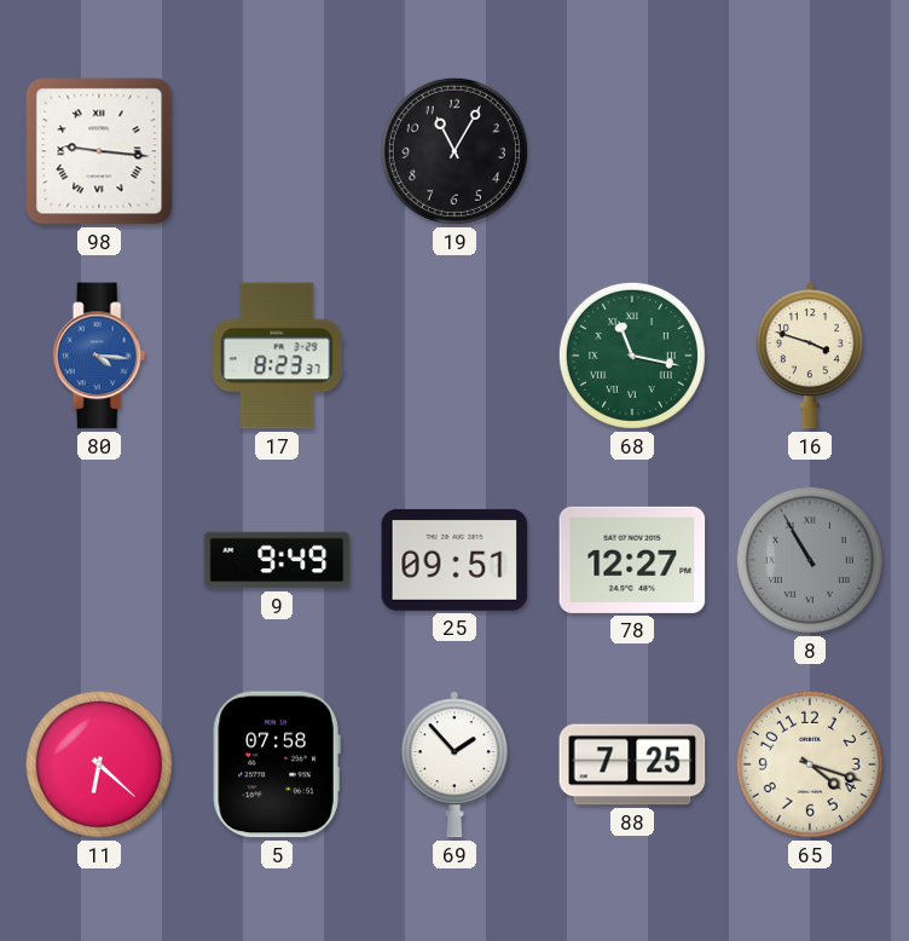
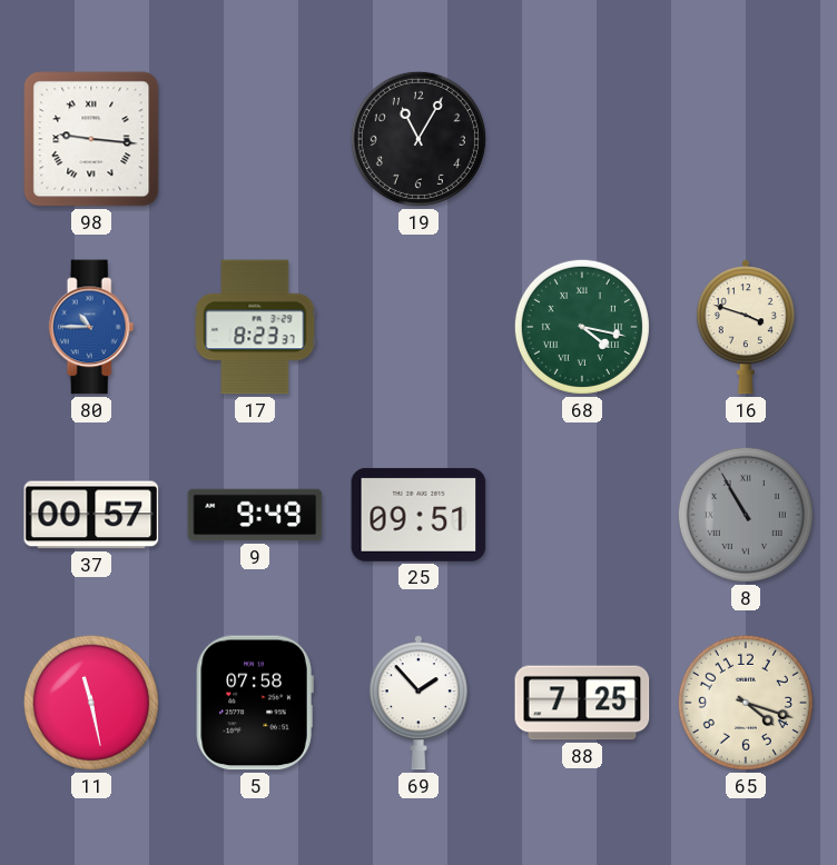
80: 4:16 -> 10:45
68: 11:17 -> 4:17
37: none -> 00:57
78: 12:27 -> none
11: 6:22 -> 11:28
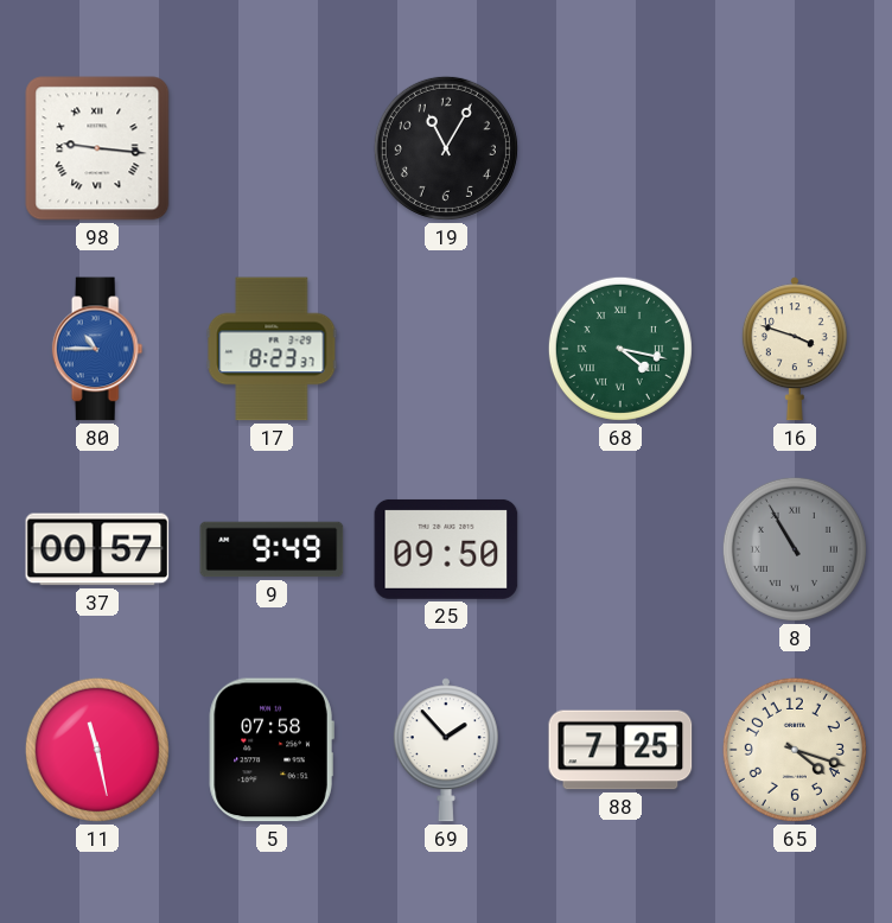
25: 09:51 -> 09:50
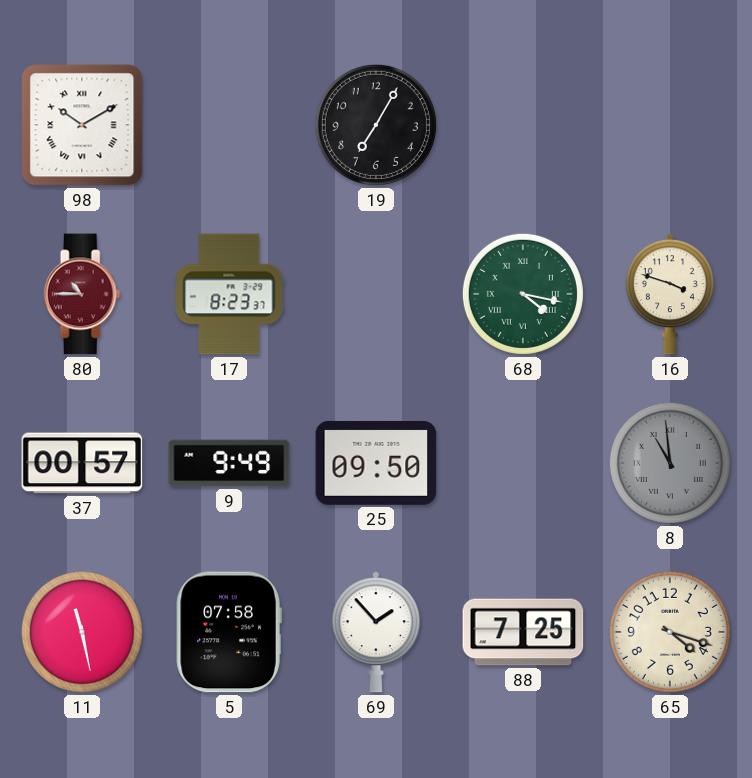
98: 9:16 -> 10:10
19: 11:05 -> 7:05
80 dial: blue -> burgundy
8: 10:55 -> 10:59
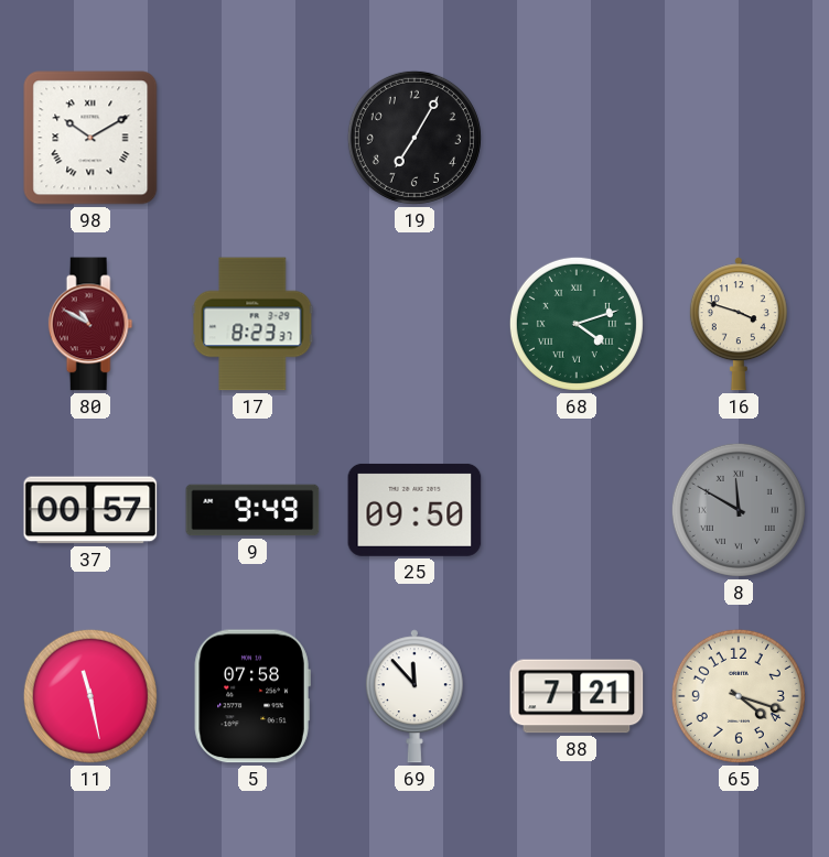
80: 10:45 -> 10:50
68: 4:17 -> 4:12
8: 10:59 -> 11:50
69: 1:53 -> 11:53
88: 7:25 -> 7:21
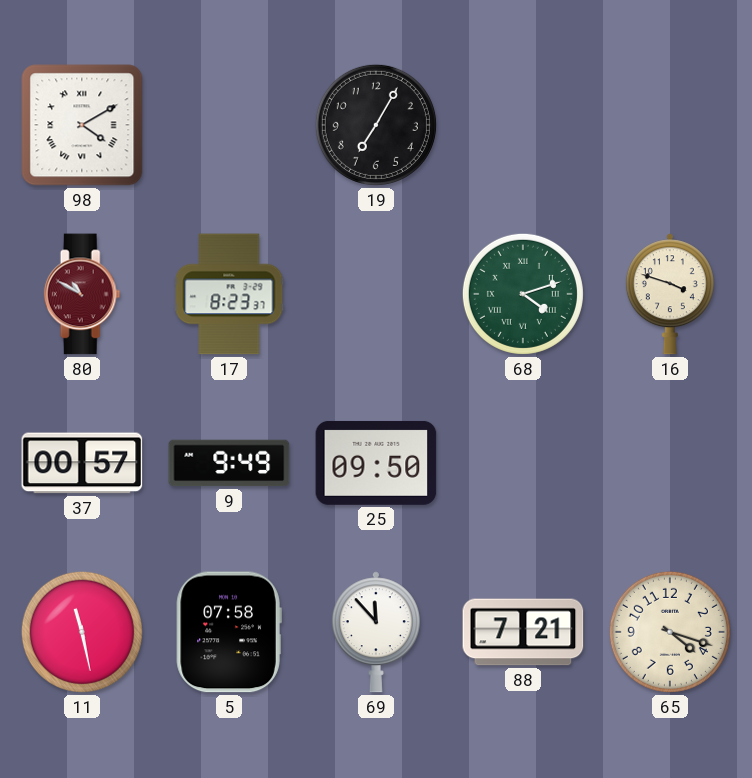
98: 10:10 -> 4:10
8: 11:50 -> none
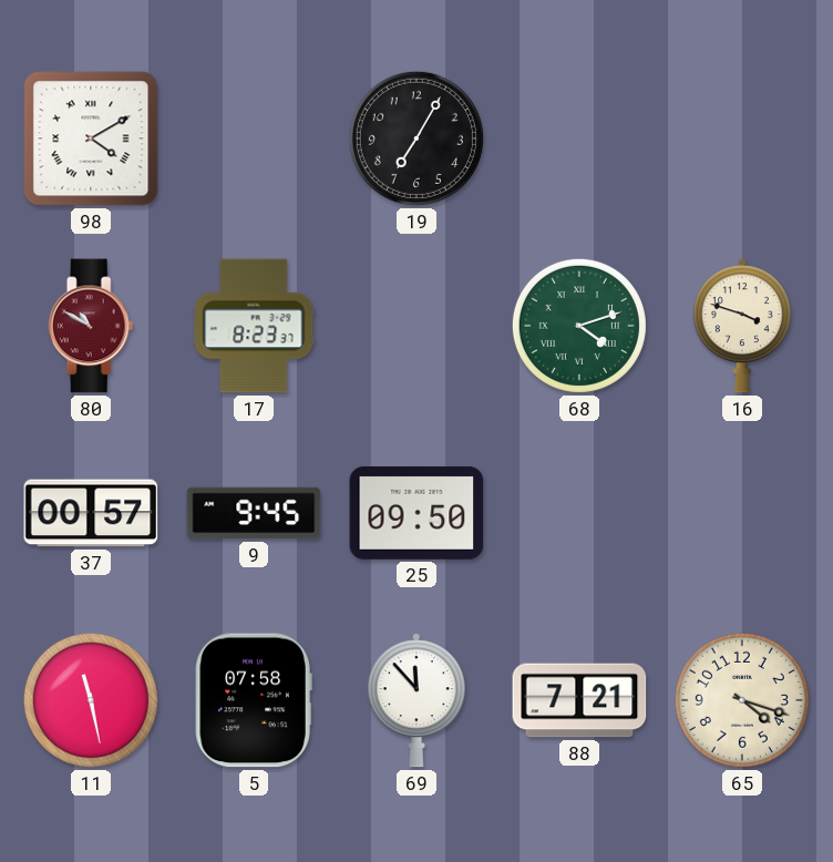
9: 9:49 -> 9:45
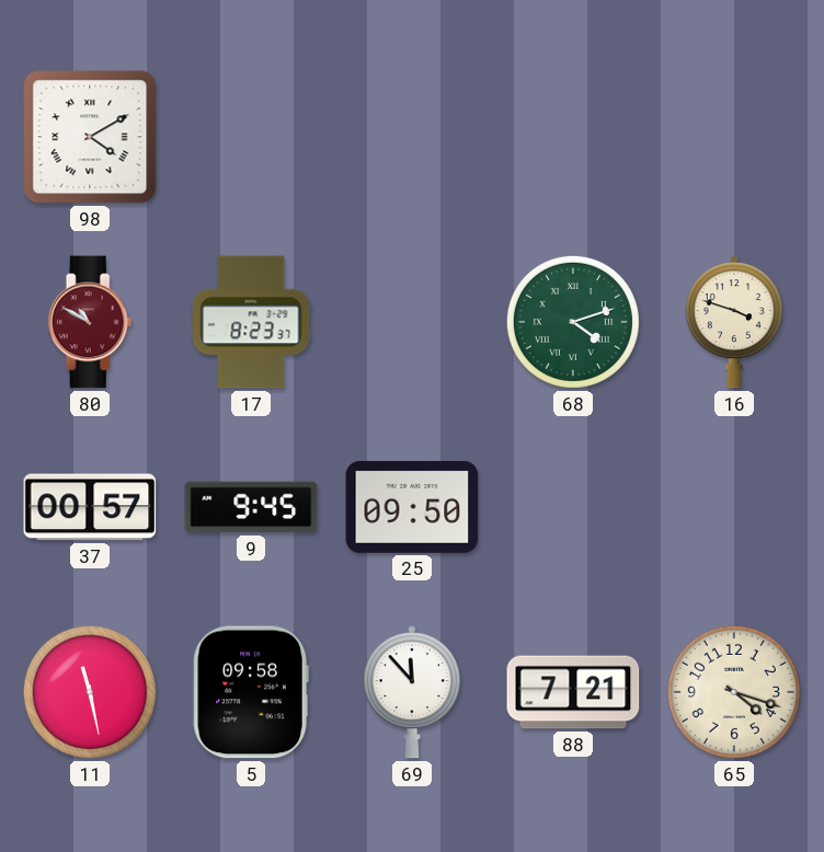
19: 7:05 -> none
5: 07:58 -> 09:58
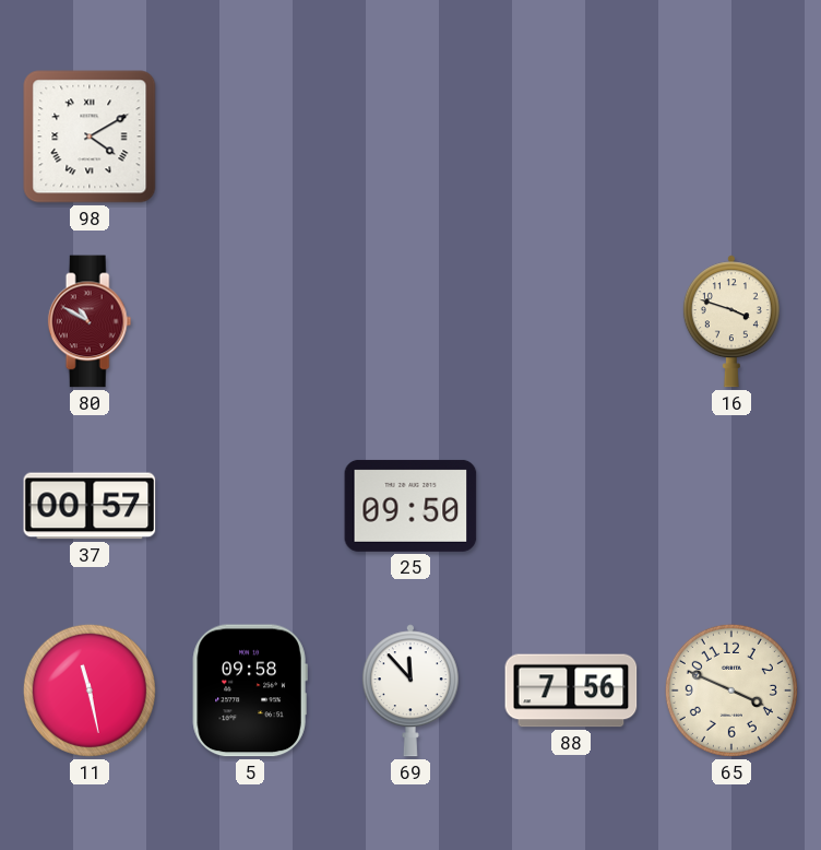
17: 8:23 -> none
68: 4:12 -> none
9: 9:45 -> none
88: 7:21 -> 7:56
65: 4:18 -> 3:49
